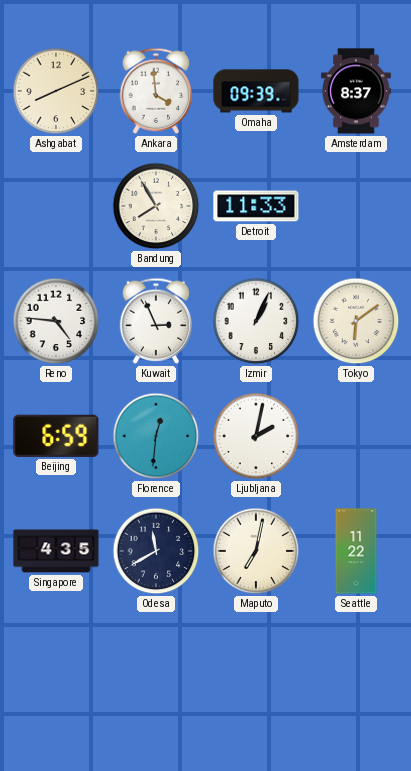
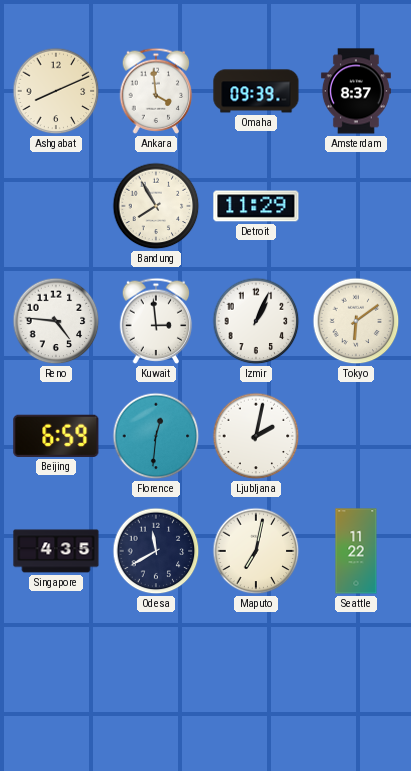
Detroit: 11:33 -> 11:29
Kuwait: 2:56 -> 2:59
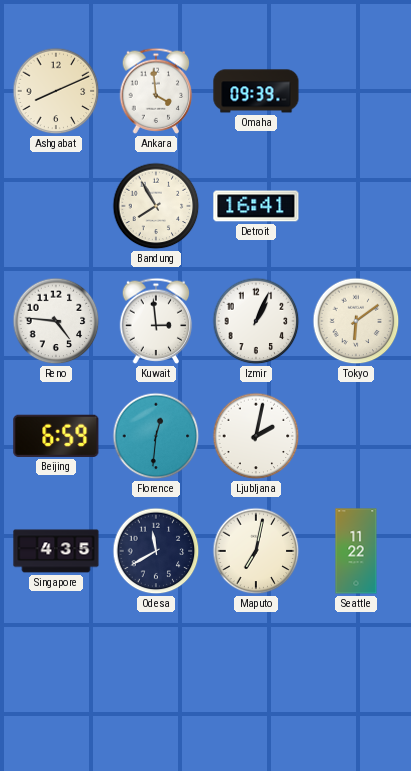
Amsterdam: 8:37 -> none
Detroit: 11:29 -> 16:41
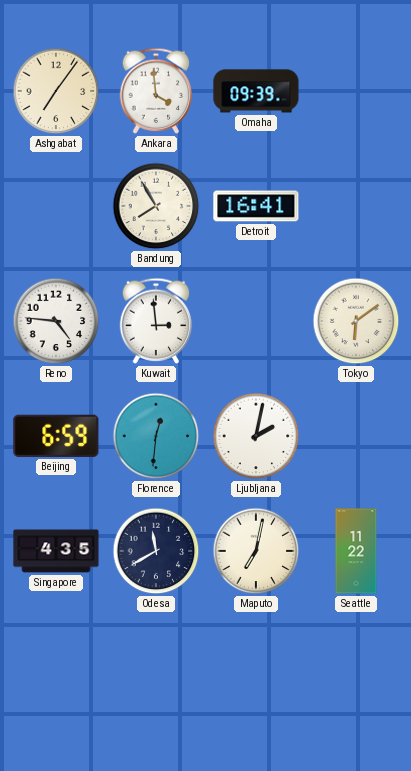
Ashgabat: 8:11 -> 7:06
Izmir: 1:04 -> none
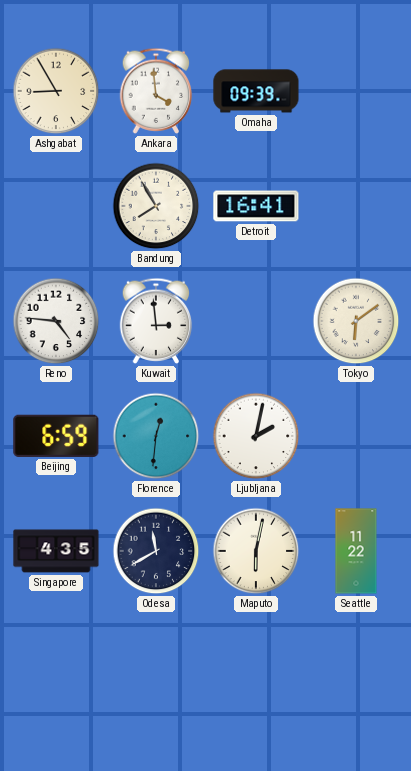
Ashgabat: 7:06 -> 8:55
Maputo: 7:02 -> 6:02
